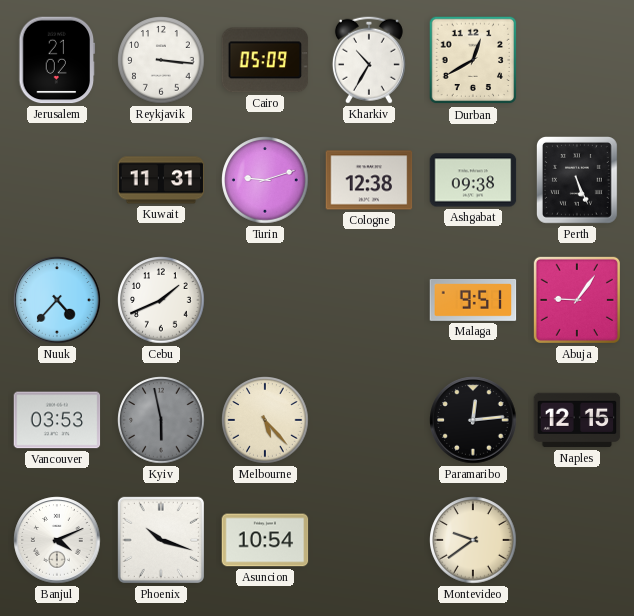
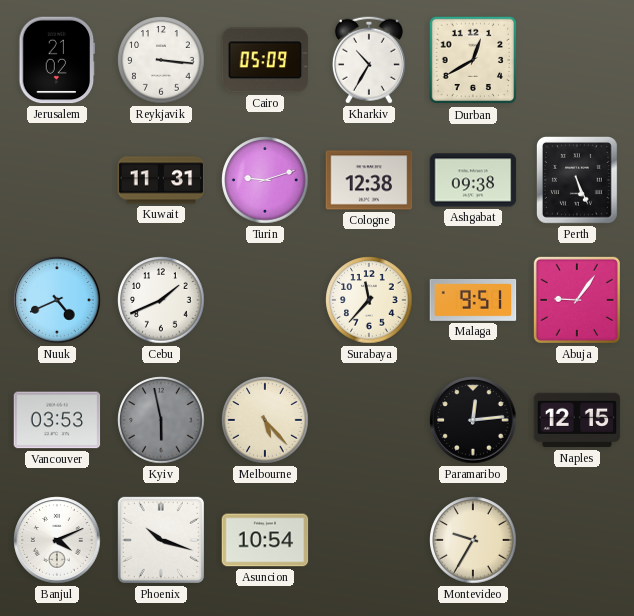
Nuuk: 4:37 -> 4:41
Surabaya: none -> 11:37
Montevideo: 9:39 -> 9:35
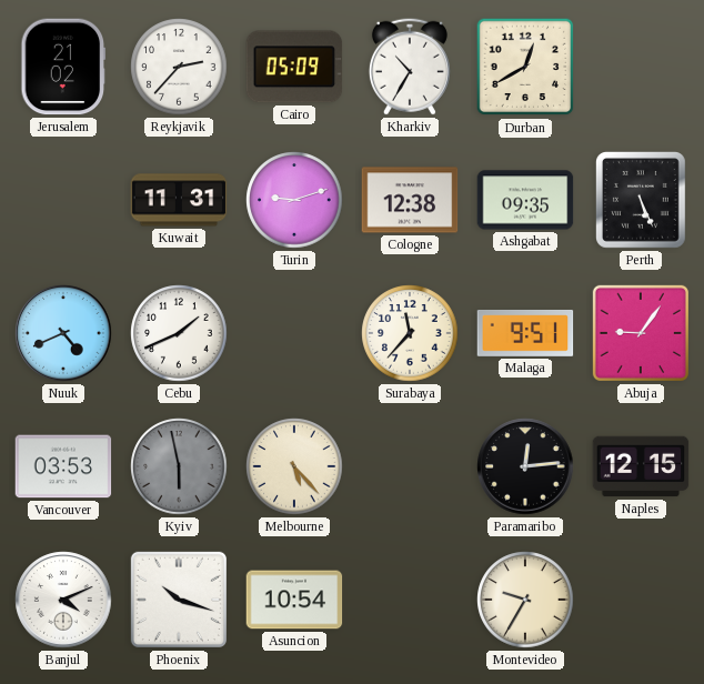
Reykjavik: 3:16 -> 2:37
Ashgabat: 09:38 -> 09:35
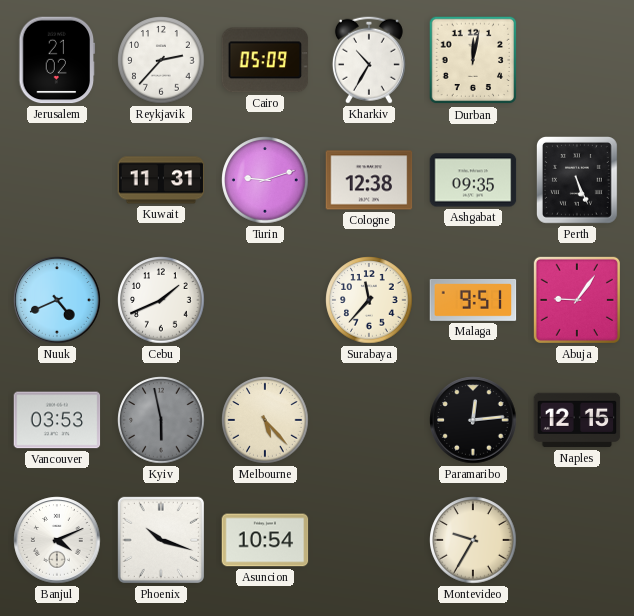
Durban: 12:40 -> 12:02
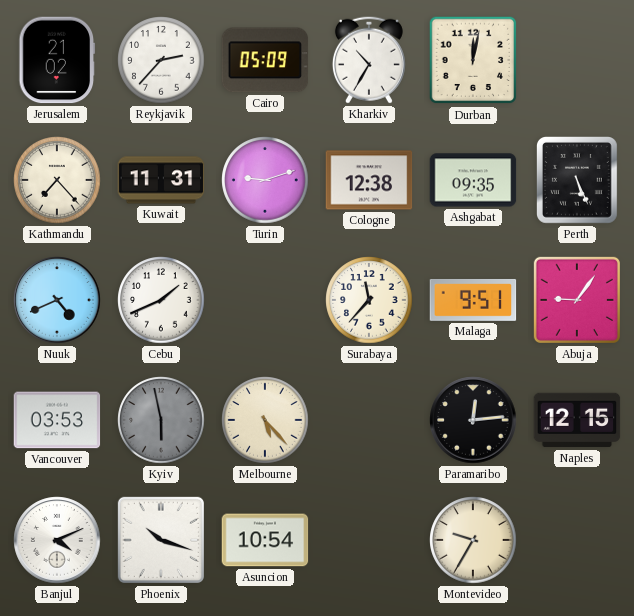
Kathmandu: none -> 7:23
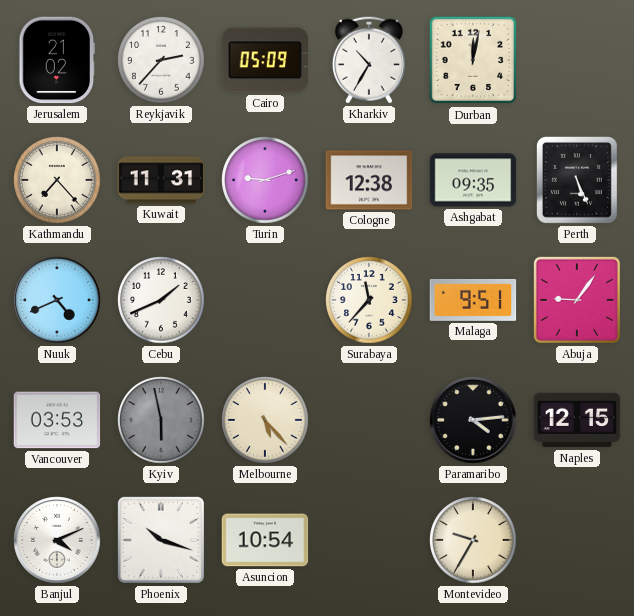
Paramaribo: 12:14 -> 4:14
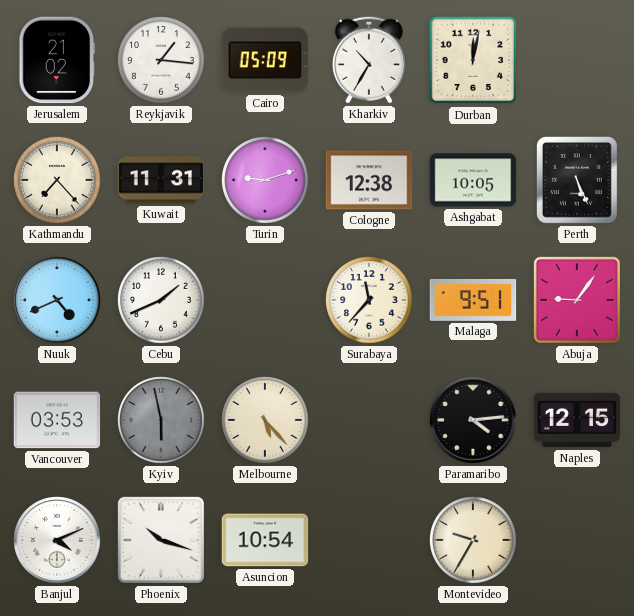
Reykjavik: 2:37 -> 1:16
Ashgabat: 09:35 -> 10:05
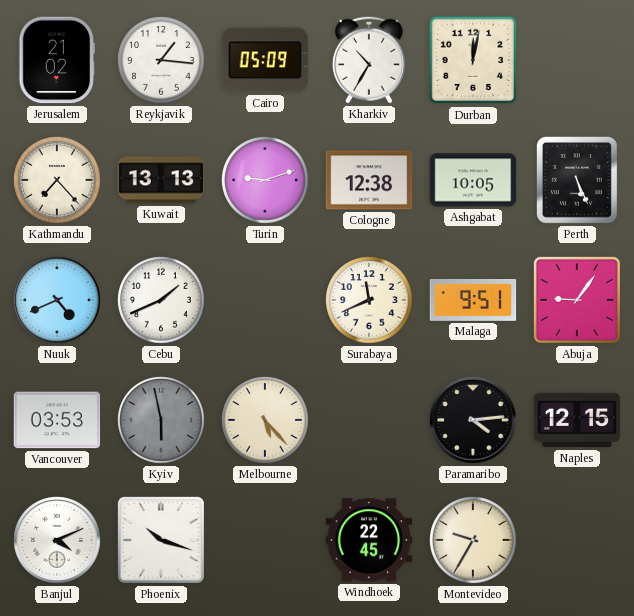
Kuwait: 11:31 -> 13:13
Surabaya: 11:37 -> 11:41
Asuncion: 10:54 -> none
Windhoek: none -> 22:45
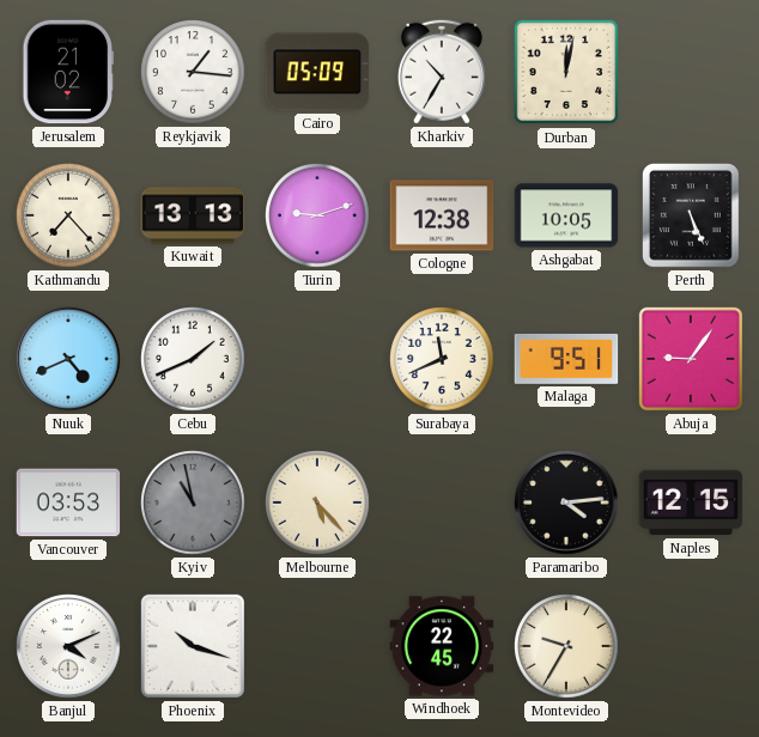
Kyiv: 5:58 -> 10:58
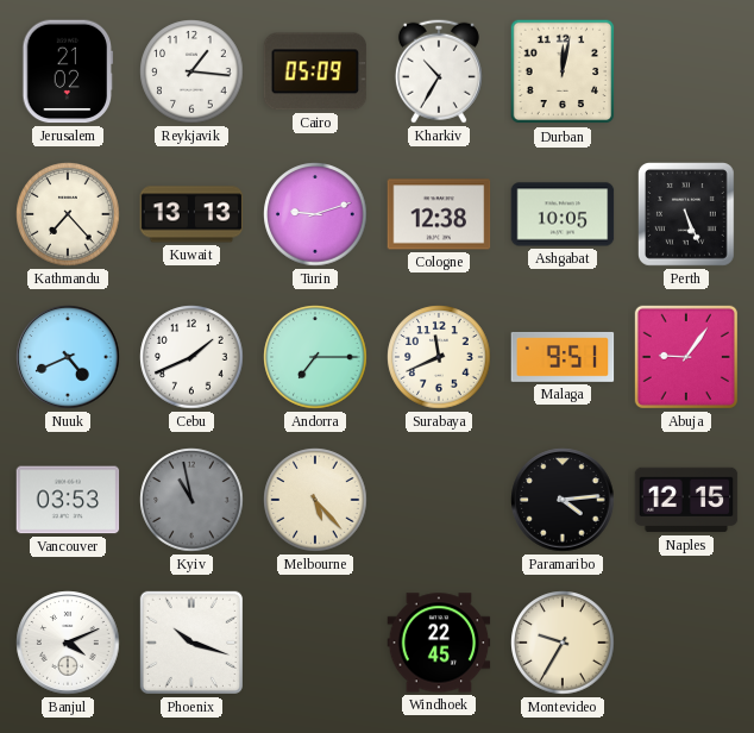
Andorra: none -> 7:15
